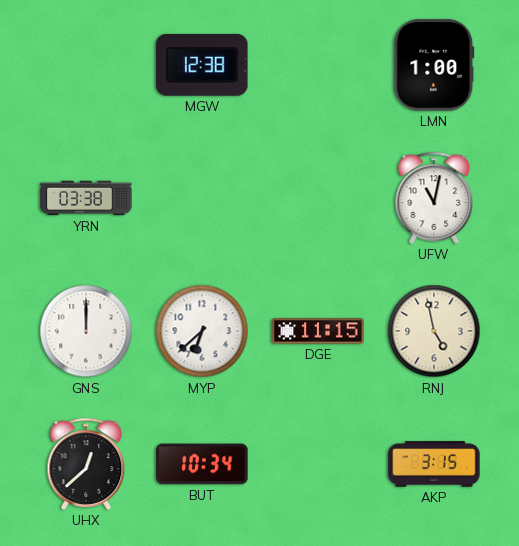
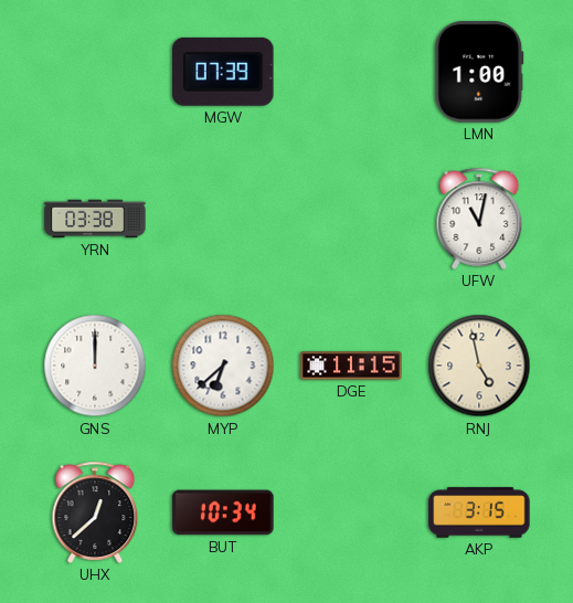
MGW: 12:38 -> 07:39
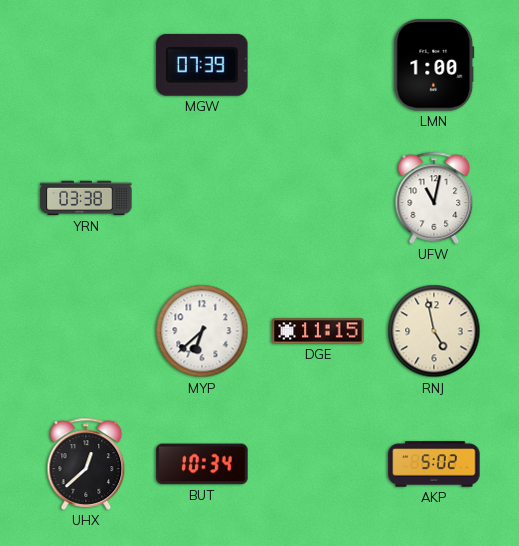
GNS: 12:00 -> none
AKP: 3:15 -> 5:02
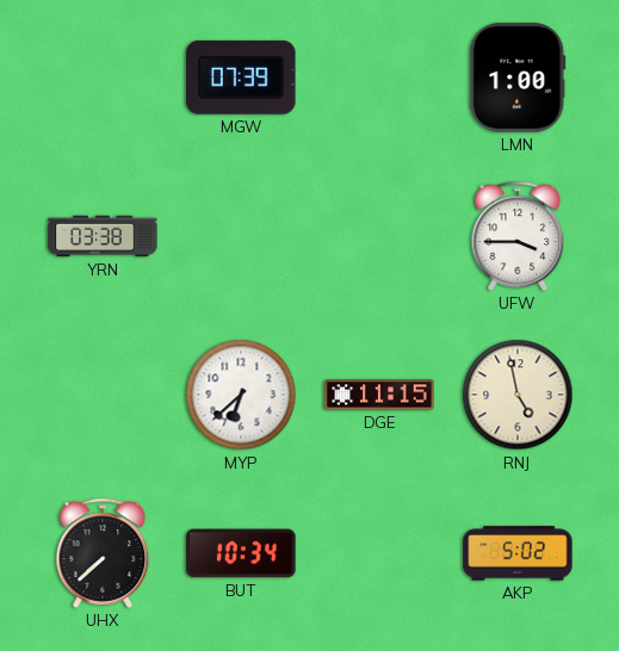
UFW: 11:02 -> 3:45
UHX: 12:38 -> 7:38
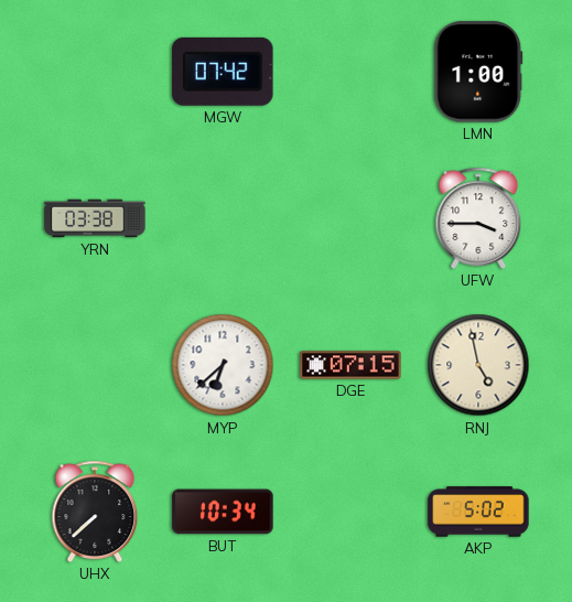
MGW: 07:39 -> 07:42
DGE: 11:15 -> 07:15
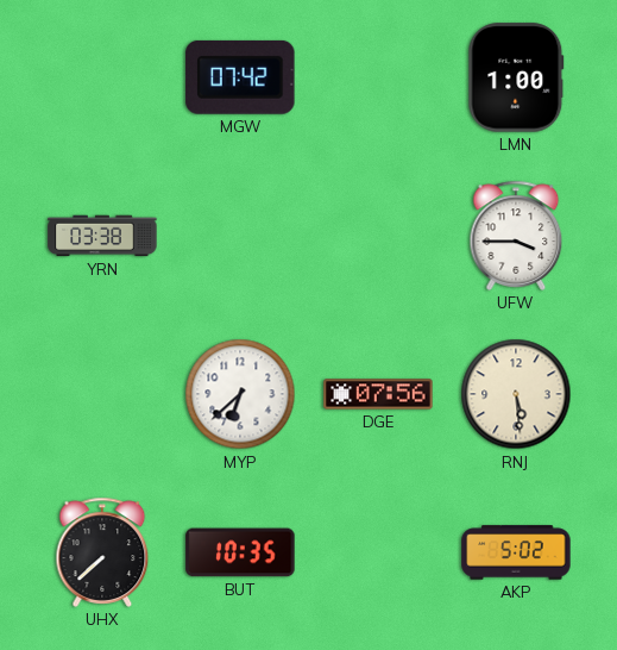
DGE: 07:15 -> 07:56
RNJ: 4:58 -> 5:29
BUT: 10:34 -> 10:35
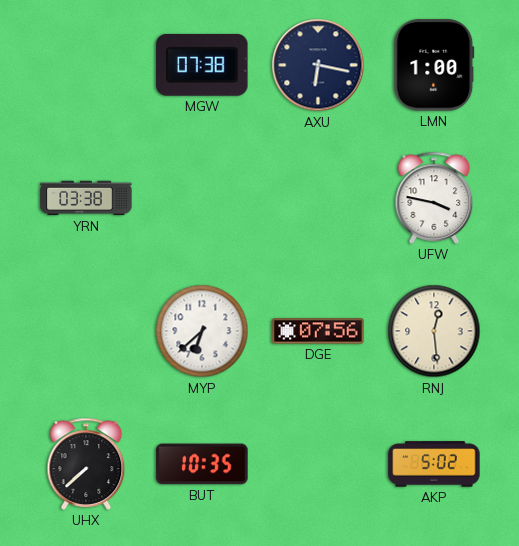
MGW: 07:42 -> 07:38
AXU: none -> 6:17
UFW: 3:45 -> 3:47
RNJ: 5:29 -> 12:29
